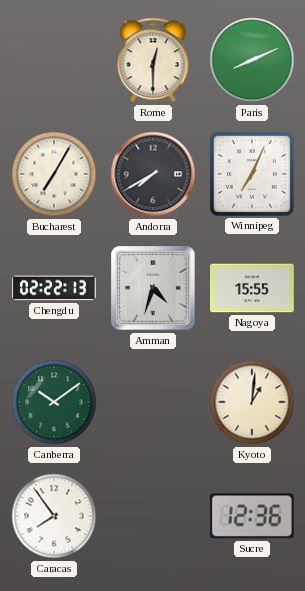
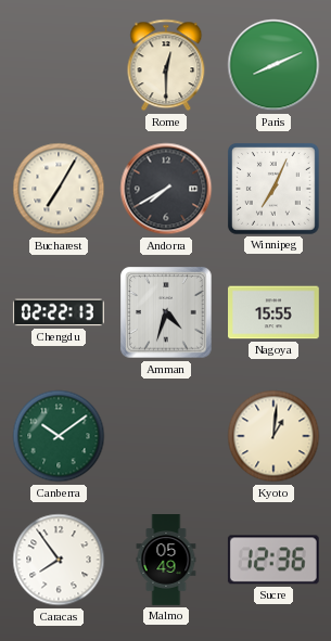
Malmo: none -> 05:49
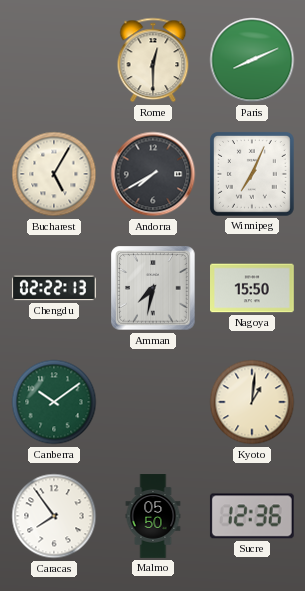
Bucharest: 7:05 -> 5:05
Amman: 4:33 -> 7:32
Nagoya: 15:55 -> 15:50
Malmo: 05:49 -> 05:50
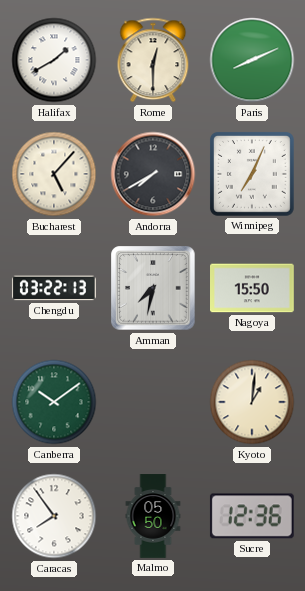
Halifax: none -> 1:40
Bucharest: 5:05 -> 5:07
Chengdu: 02:22 -> 03:22
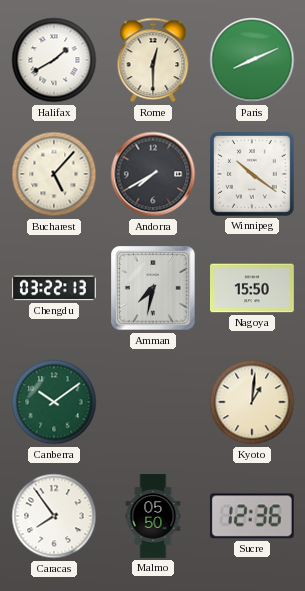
Winnipeg: 7:04 -> 10:21
